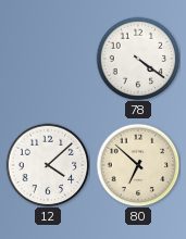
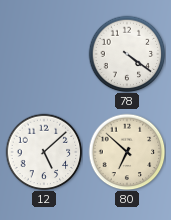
12: 4:08 -> 5:08
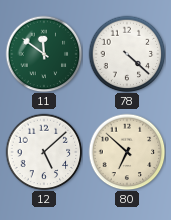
11: none -> 11:51
78: 4:21 -> 4:22
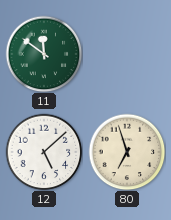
78: 4:22 -> none
80: 6:52 -> 6:57
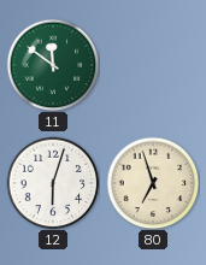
12: 5:08 -> 6:03
